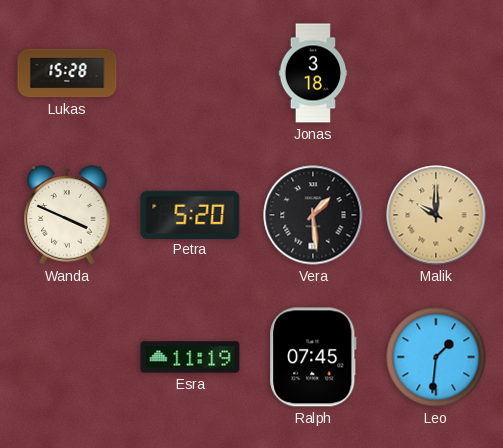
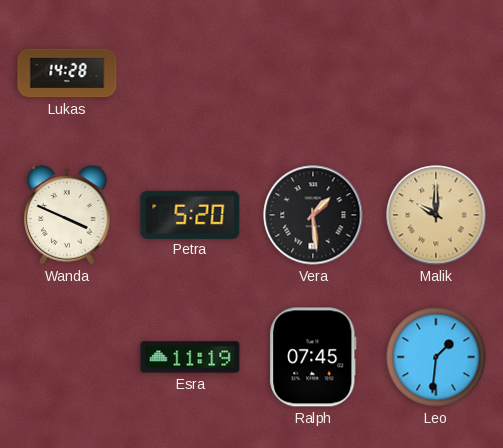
Lukas: 15:28 -> 14:28
Jonas: 3:18 -> none
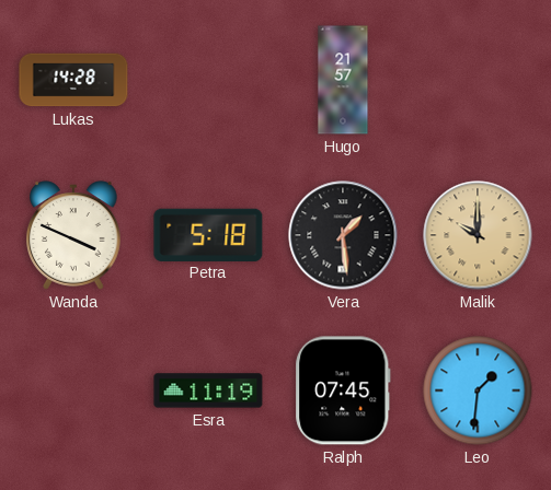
Hugo: none -> 21:57
Petra: 5:20 -> 5:18
